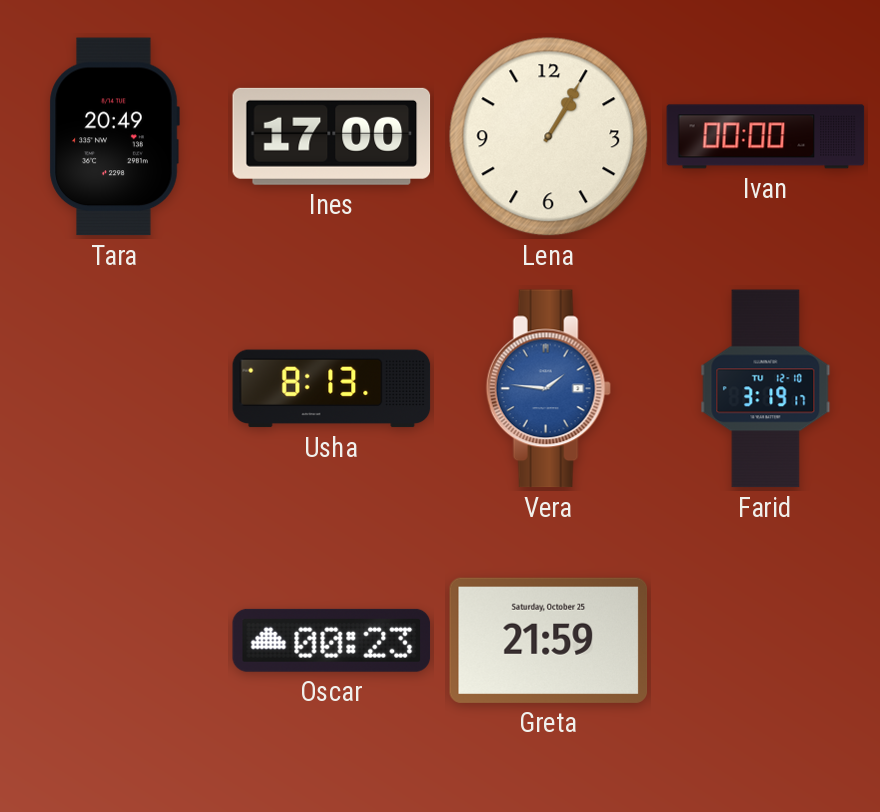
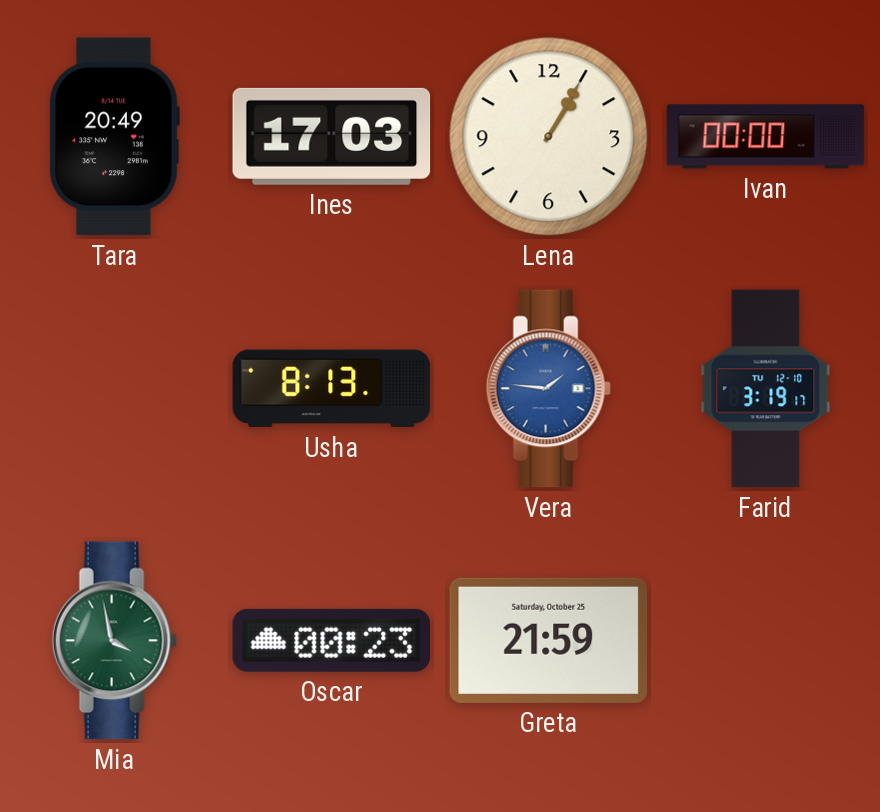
Ines: 17:00 -> 17:03
Mia: none -> 3:58
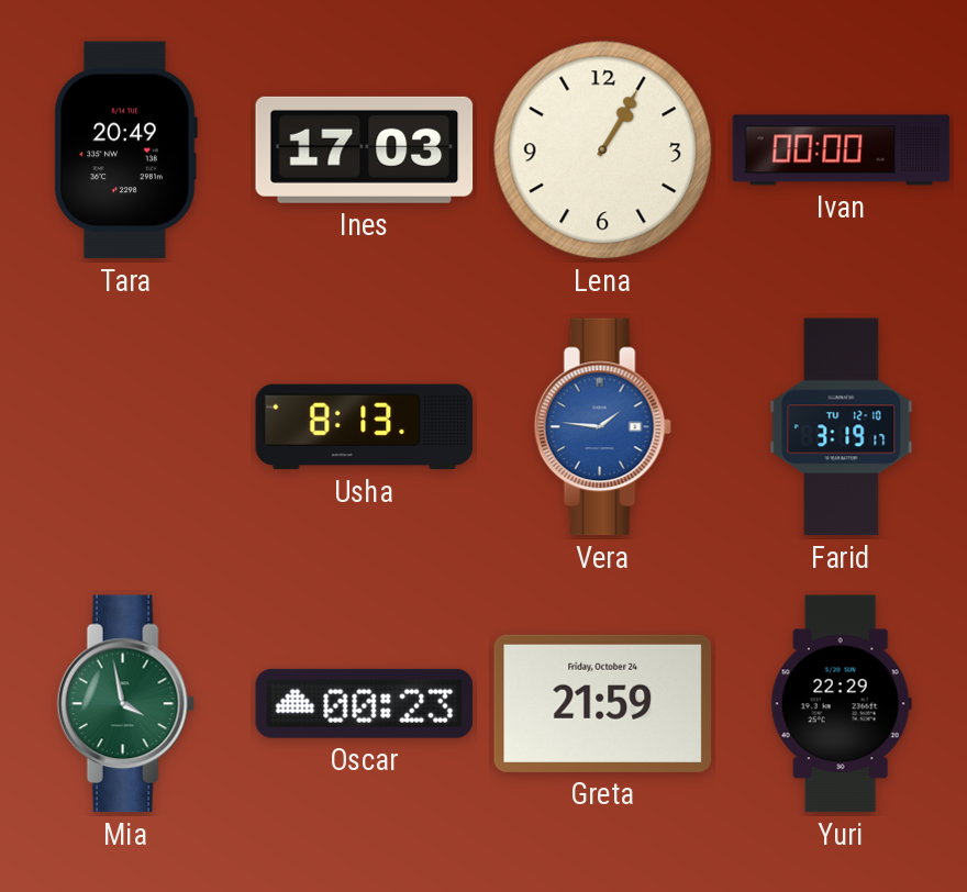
Greta date: Saturday, October 25 -> Friday, October 24
Yuri: none -> 22:29
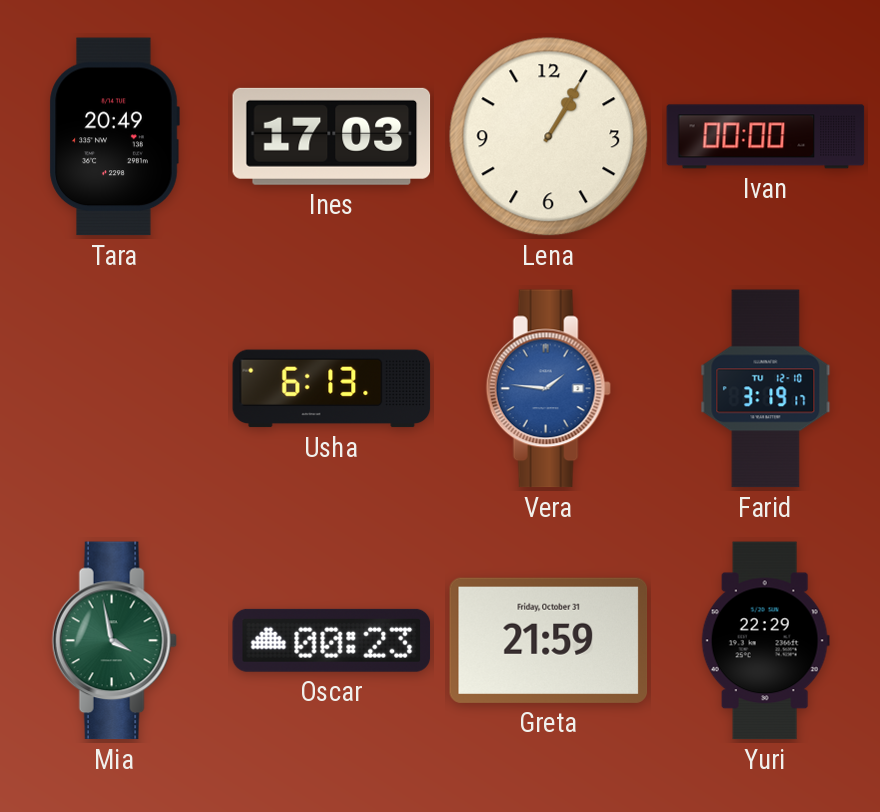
Usha: 8:13 -> 6:13
Greta date: Friday, October 24 -> Friday, October 31
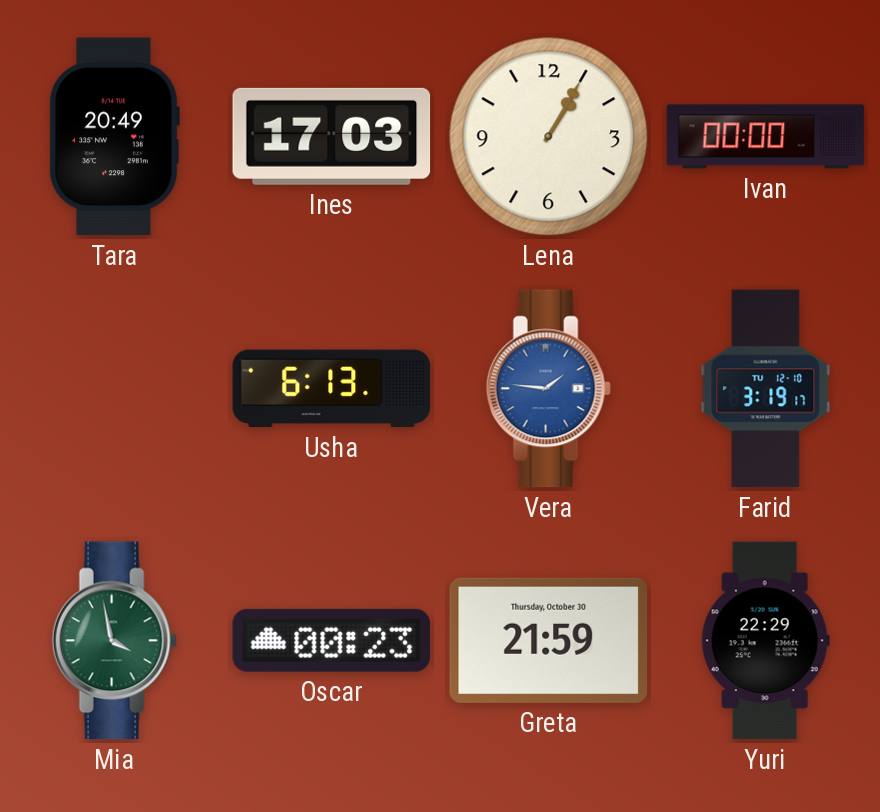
Greta date: Friday, October 31 -> Thursday, October 30
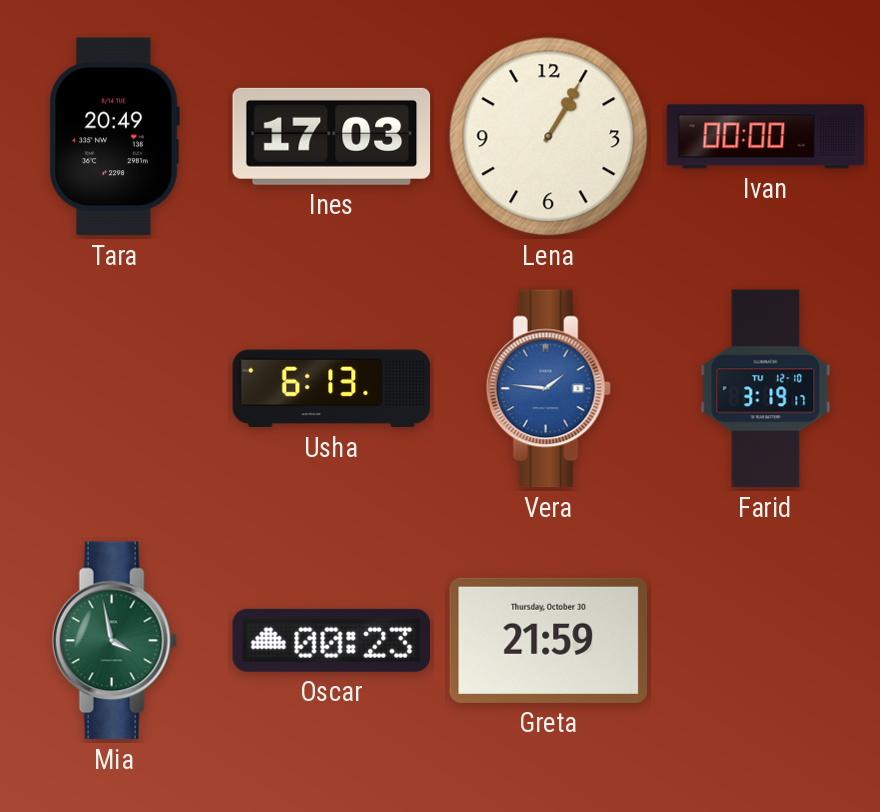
Yuri: 22:29 -> none
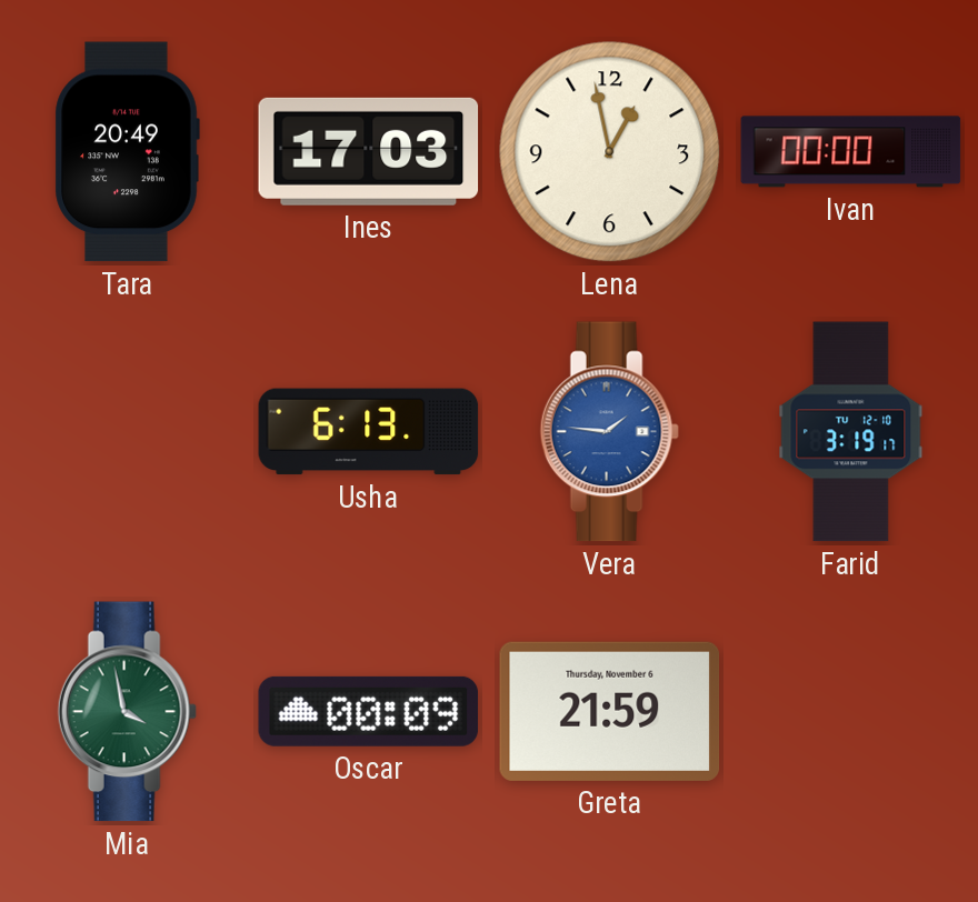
Lena: 1:05 -> 12:58
Oscar: 00:23 -> 00:09
Greta date: Thursday, October 30 -> Thursday, November 6
